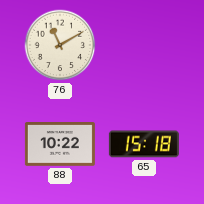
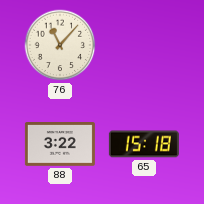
76: 11:10 -> 11:07
88: 10:22 -> 3:22
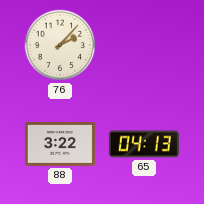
76: 11:07 -> 2:07
65: 15:18 -> 04:13
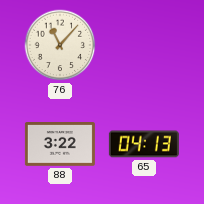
76: 2:07 -> 11:07
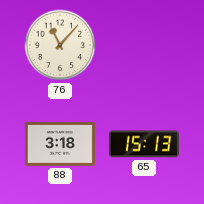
88: 3:22 -> 3:18
65: 04:13 -> 15:13
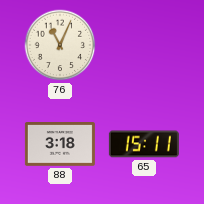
76: 11:07 -> 11:04
65: 15:13 -> 15:11
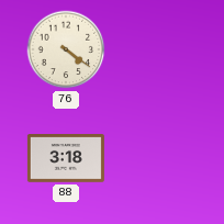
76: 11:04 -> 4:21
65: 15:11 -> none
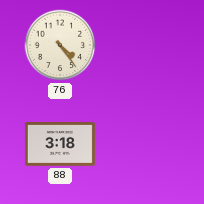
76: 4:21 -> 4:24
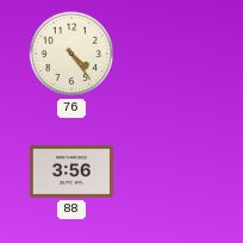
88: 3:18 -> 3:56
